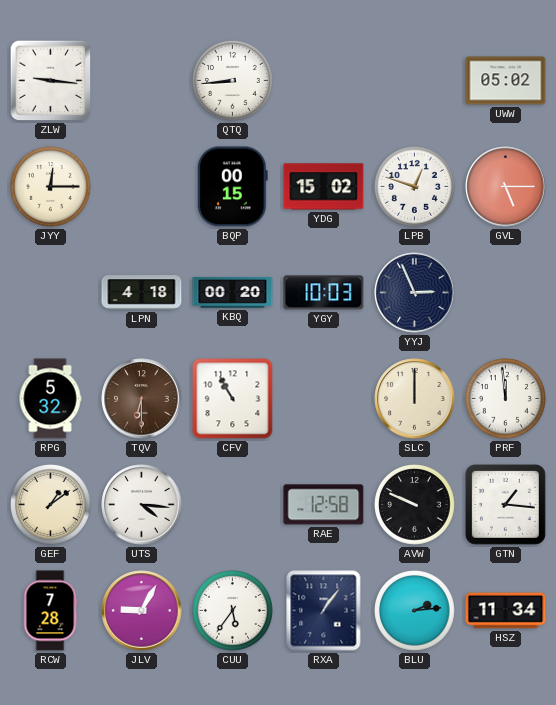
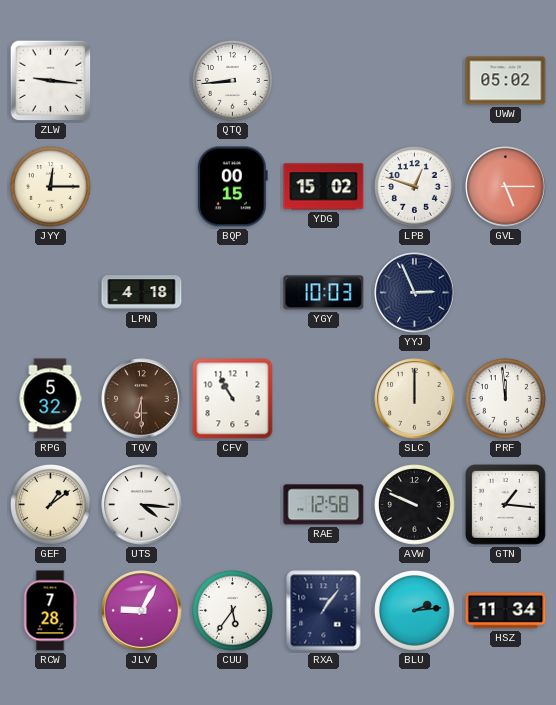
KBQ: 00:20 -> none
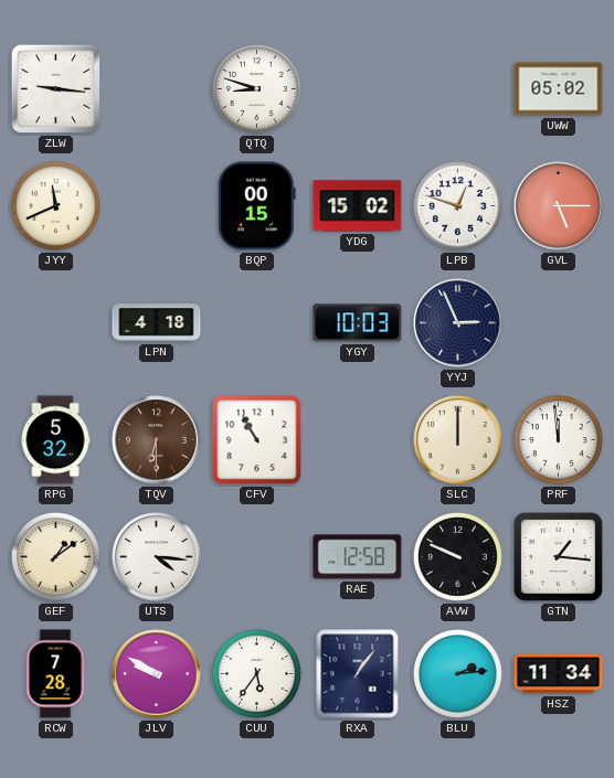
QTQ: 8:44 -> 8:48
JYY: 12:15 -> 11:41
JLV: 9:05 -> 9:50
